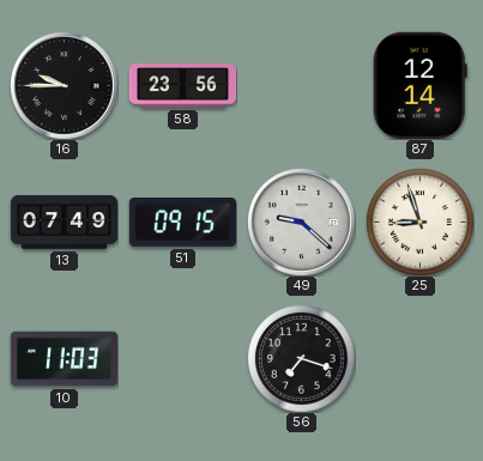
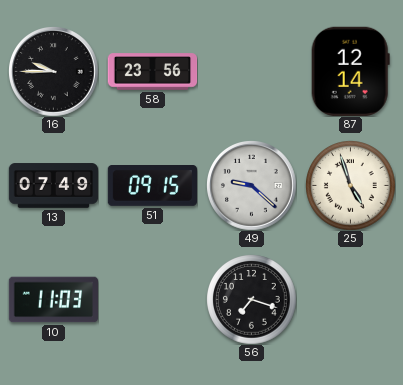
25: 8:57 -> 4:57
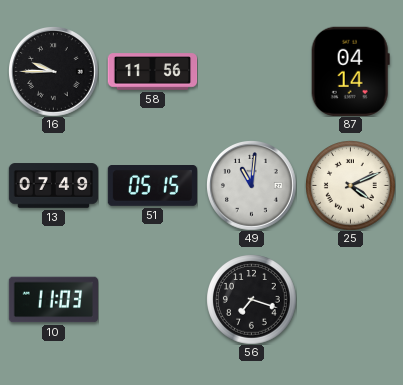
58: 23:56 -> 11:56
87: 12:14 -> 04:14
51: 09:15 -> 05:15
49: 9:22 -> 11:01
25: 4:57 -> 4:11
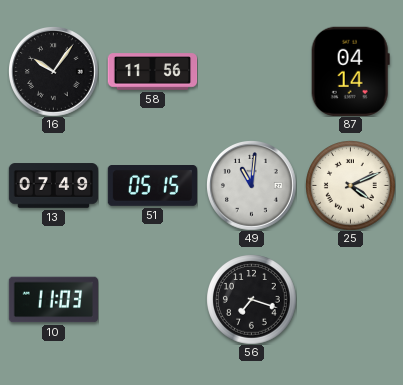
16: 9:45 -> 10:06
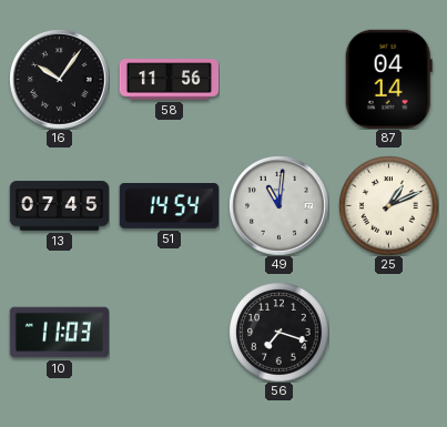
13: 07:49 -> 07:45
51: 05:15 -> 14:54
25: 4:11 -> 1:11
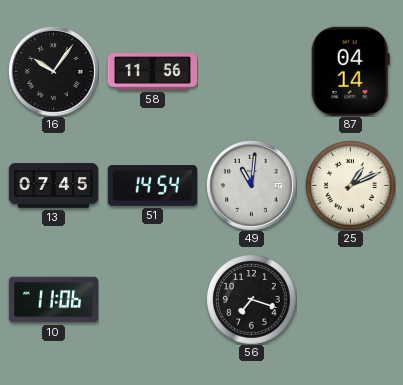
10: 11:03 -> 11:06
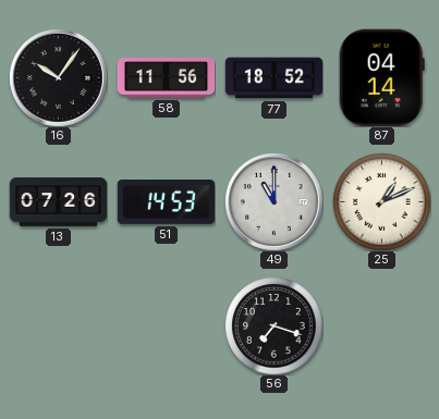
77: none -> 18:52
13: 07:45 -> 07:26
51: 14:54 -> 14:53
49: 11:01 -> 11:00
10: 11:06 -> none
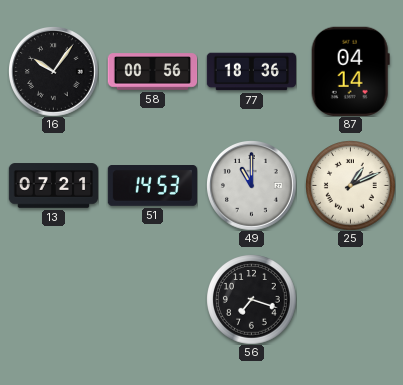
58: 11:56 -> 00:56
77: 18:52 -> 18:36
13: 07:26 -> 07:21
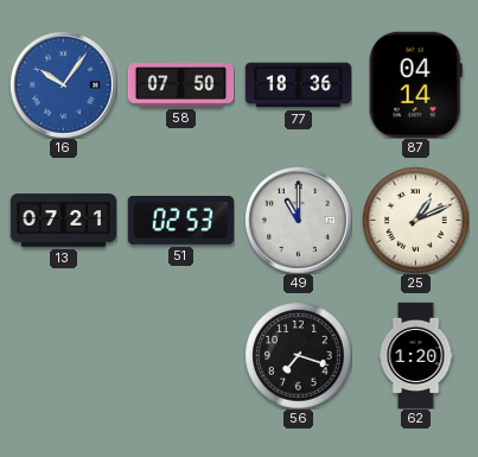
16 dial: black -> blue
58: 00:56 -> 07:50
51: 14:53 -> 02:53
62: none -> 1:20
